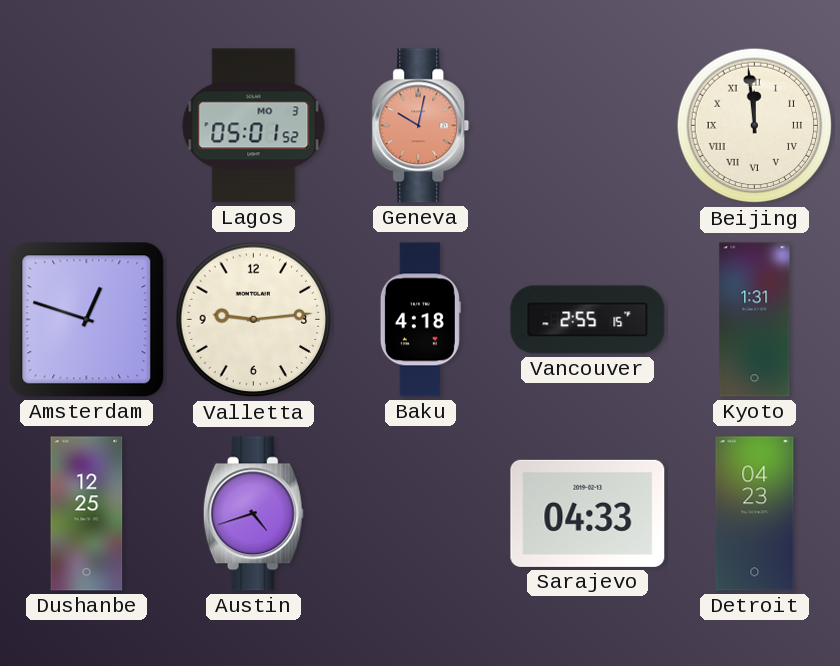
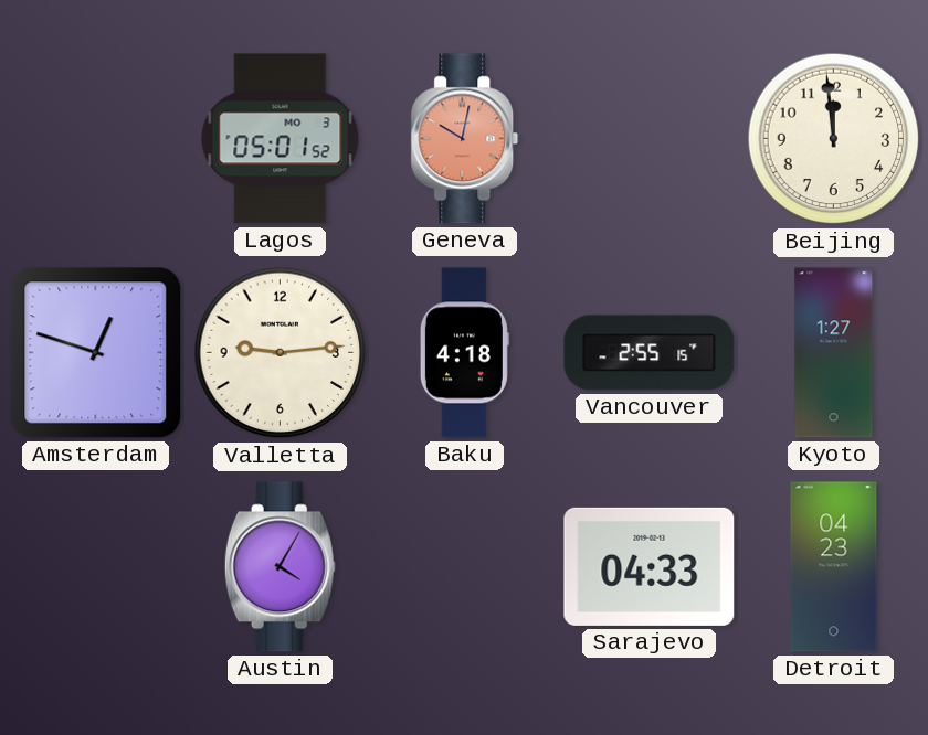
Beijing numerals: Roman -> Arabic
Kyoto: 1:31 -> 1:27
Dushanbe: 12:25 -> none
Austin: 4:42 -> 4:05
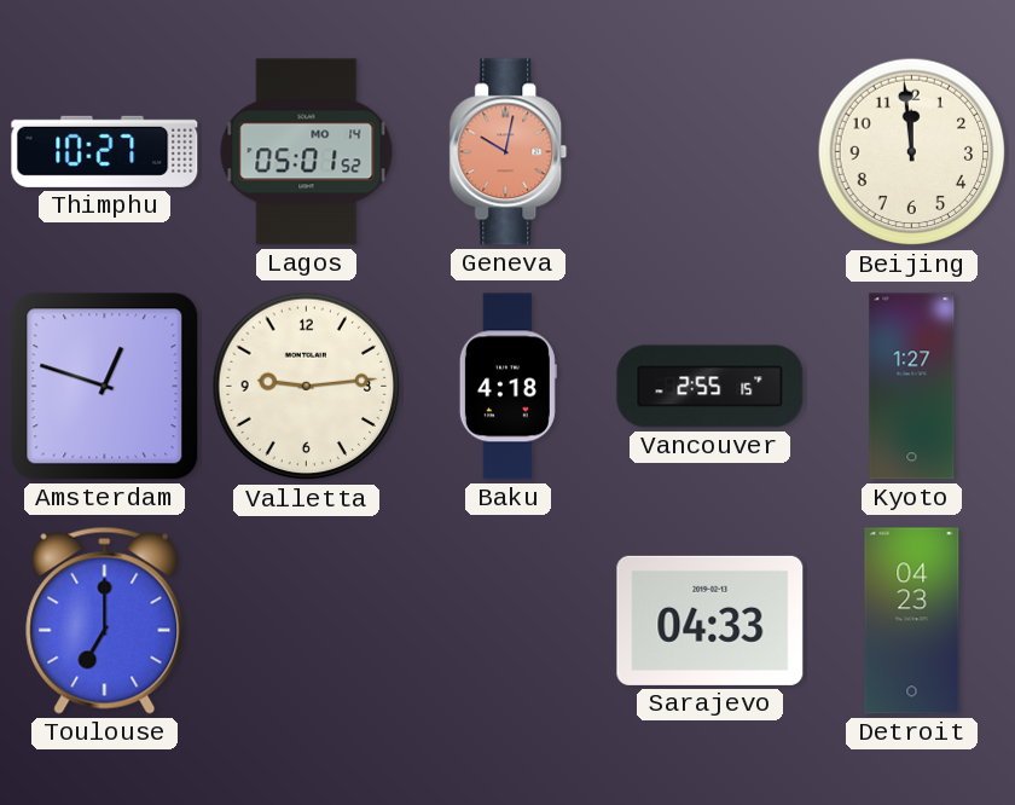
Thimphu: none -> 10:27
Lagos date: MO 3 -> MO 14
Toulouse: none -> 7:00
Austin: 4:05 -> none
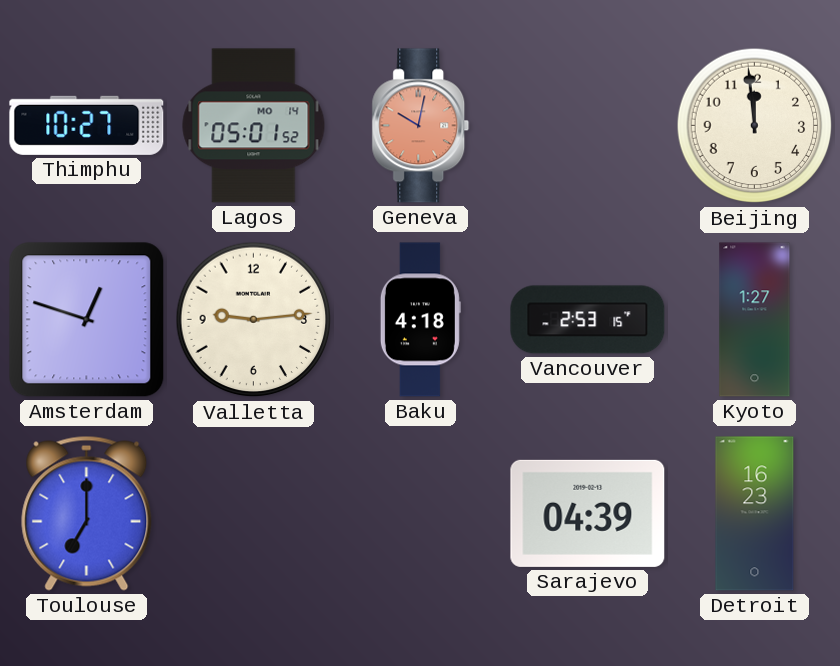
Vancouver: 2:55 -> 2:53
Sarajevo: 04:33 -> 04:39
Detroit: 04:23 -> 16:23
